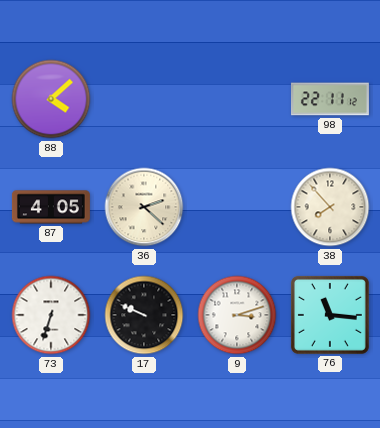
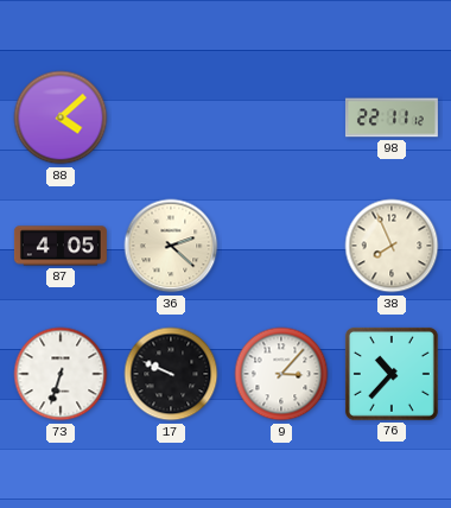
38: 7:53 -> 7:56
9: 3:12 -> 3:07
76: 11:16 -> 10:37
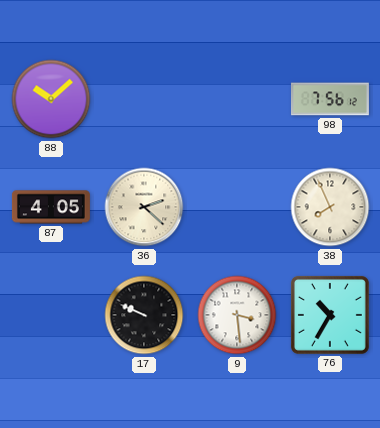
88: 4:08 -> 10:08
98: 22:11 -> 7:56
73: 6:33 -> none
9: 3:07 -> 3:29
76: 10:37 -> 10:35
